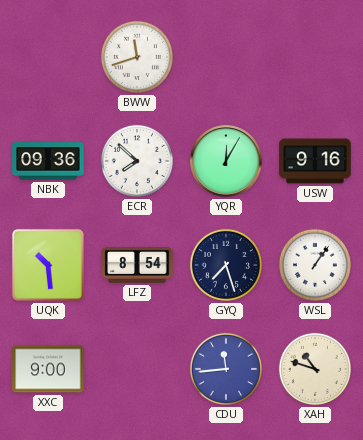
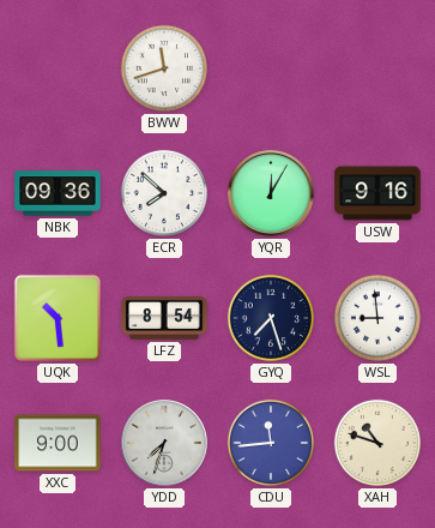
WSL: 1:06 -> 8:59
YDD: none -> 7:33
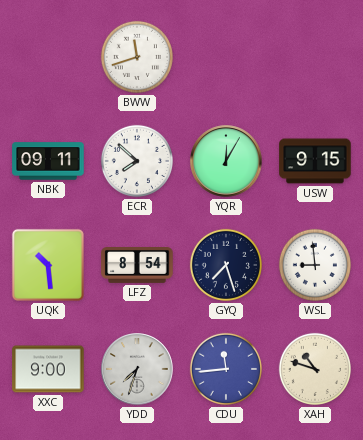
NBK: 09:36 -> 09:11
USW: 9:16 -> 9:15
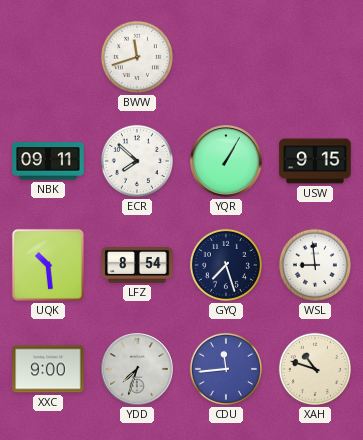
YQR: 12:05 -> 1:05
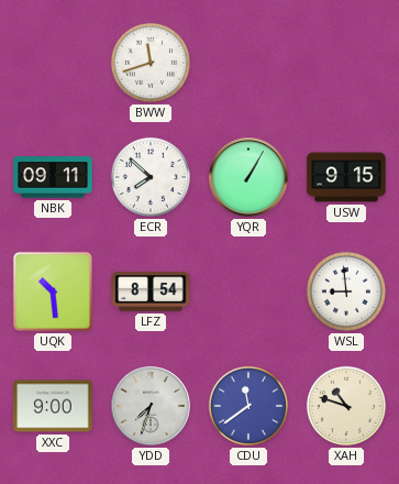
GYQ: 7:27 -> none
CDU: 11:44 -> 11:39
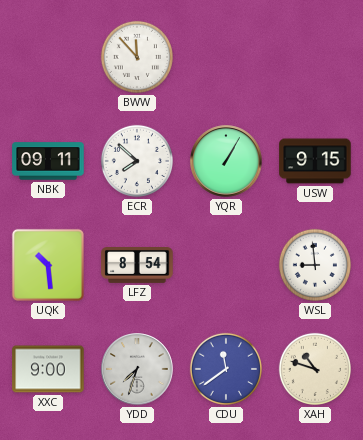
BWW: 11:42 -> 11:53
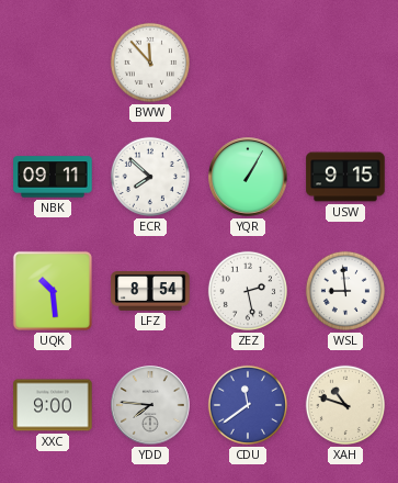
ZEZ: none -> 2:28
YDD: 7:33 -> 7:46
